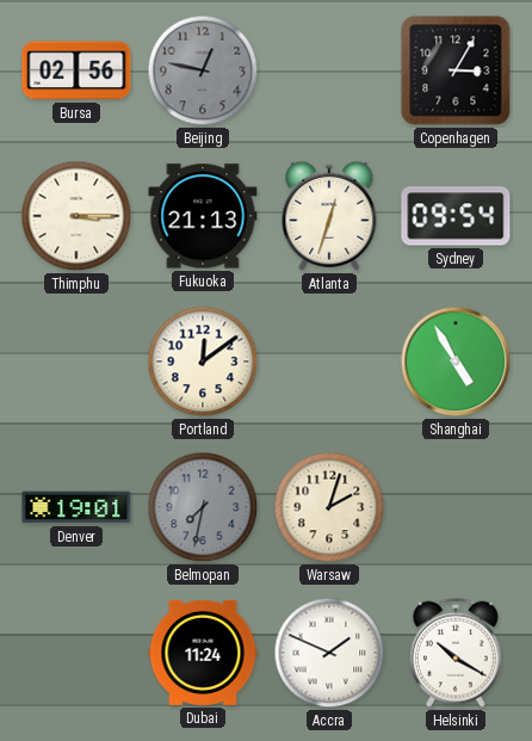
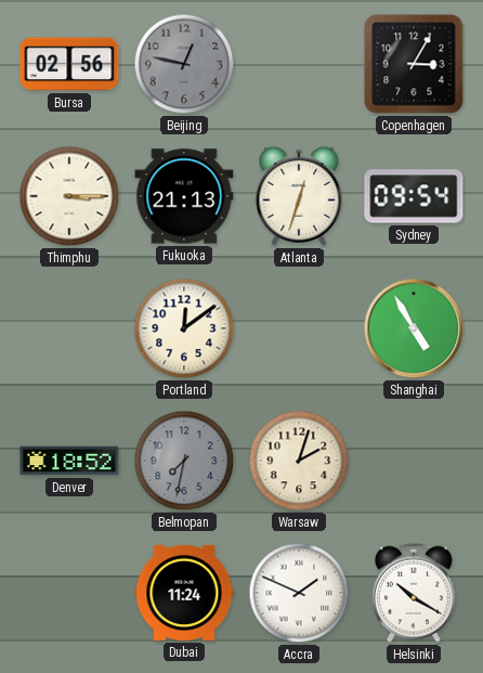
Denver: 19:01 -> 18:52
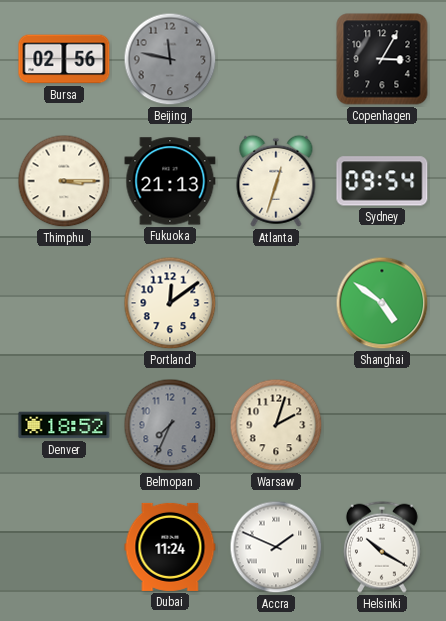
Beijing: 12:47 -> 11:47
Shanghai: 4:55 -> 4:51
Belmopan: 7:32 -> 7:34
